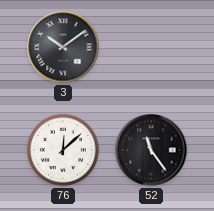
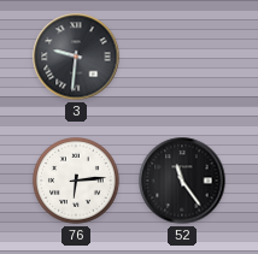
3: 10:09 -> 9:31
76: 12:08 -> 6:14
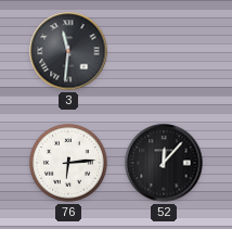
3: 9:31 -> 11:31
52: 11:24 -> 12:07
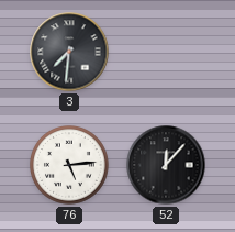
3: 11:31 -> 7:31
76: 6:14 -> 5:14
